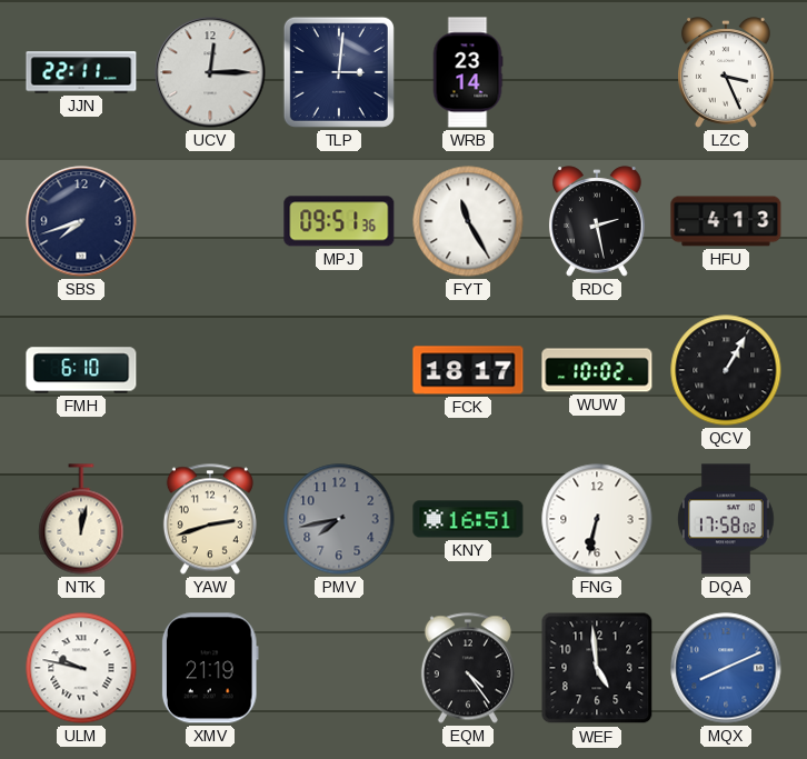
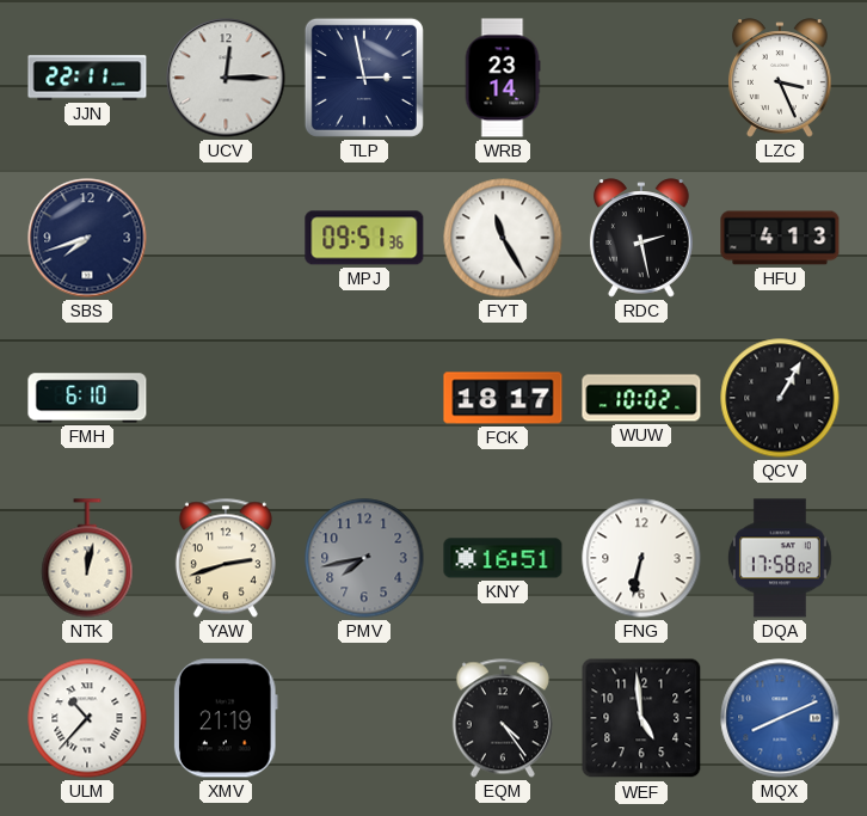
TLP: 3:01 -> 2:58
ULM: 9:47 -> 10:37
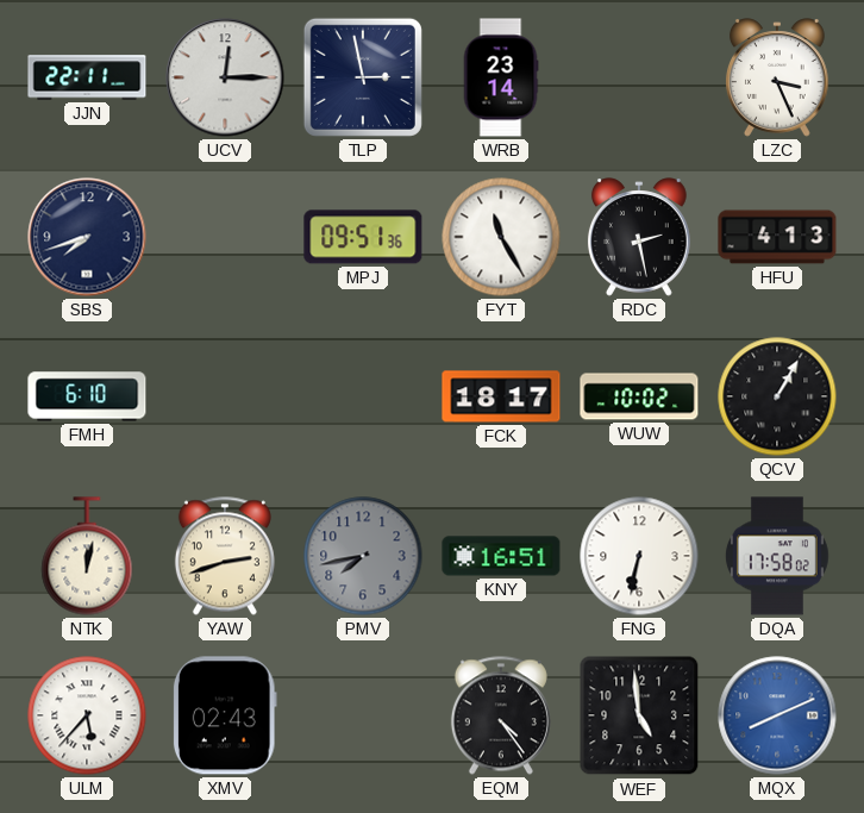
ULM: 10:37 -> 5:37
XMV: 21:19 -> 02:43
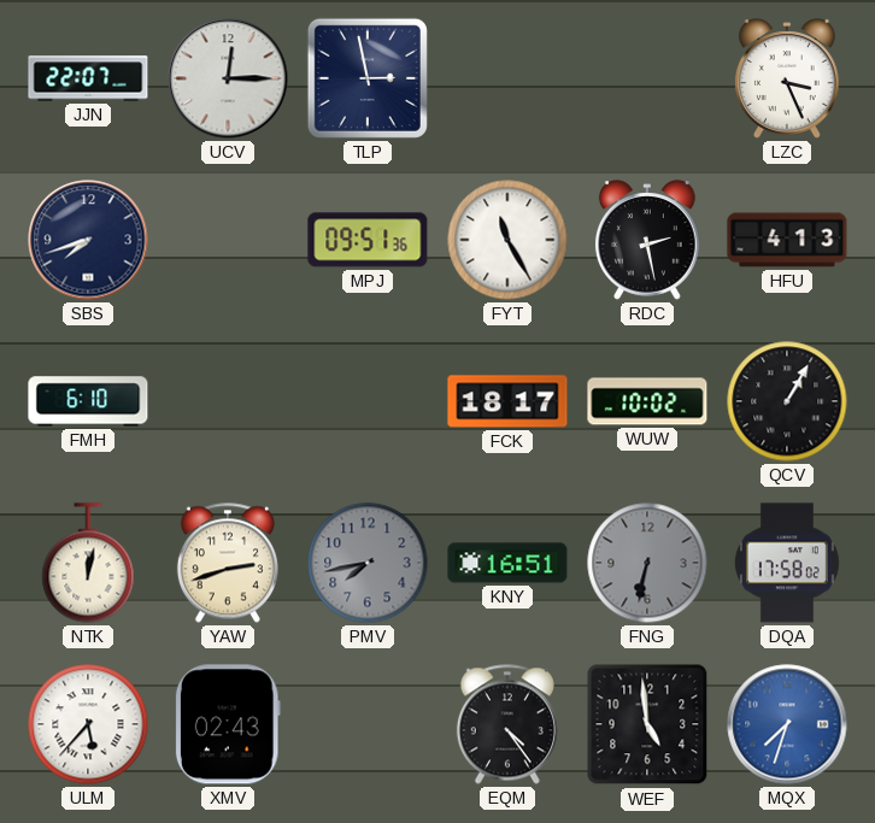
JJN: 22:11 -> 22:07
WRB: 23:14 -> none
FNG dial: white -> grey
MQX: 8:11 -> 7:33
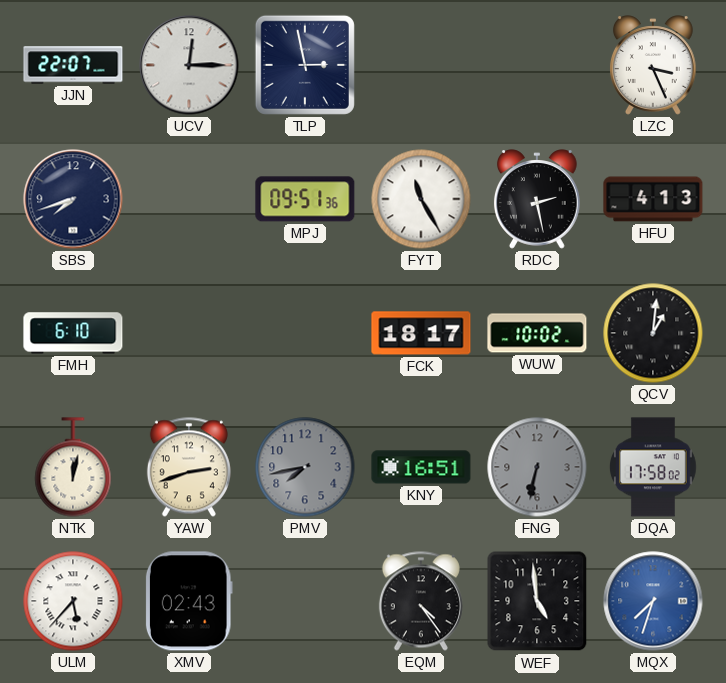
QCV: 1:05 -> 1:01
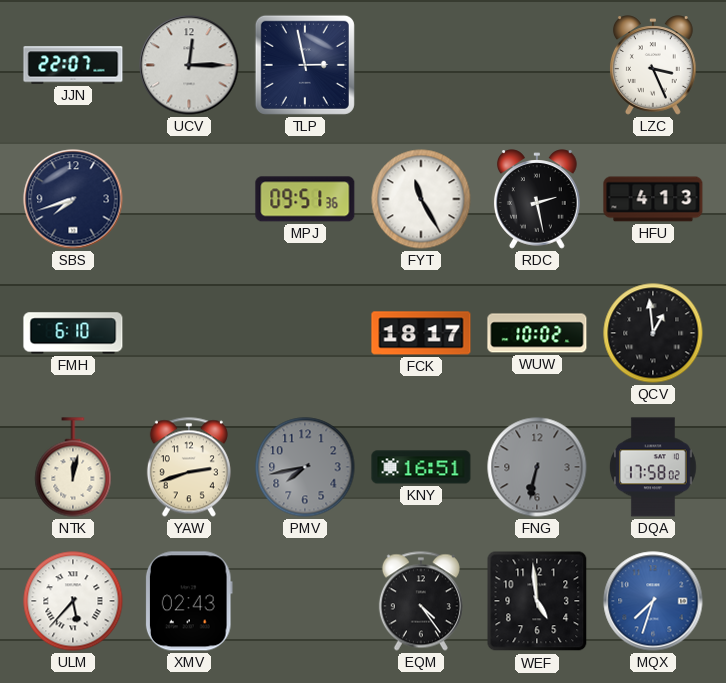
QCV: 1:01 -> 12:59
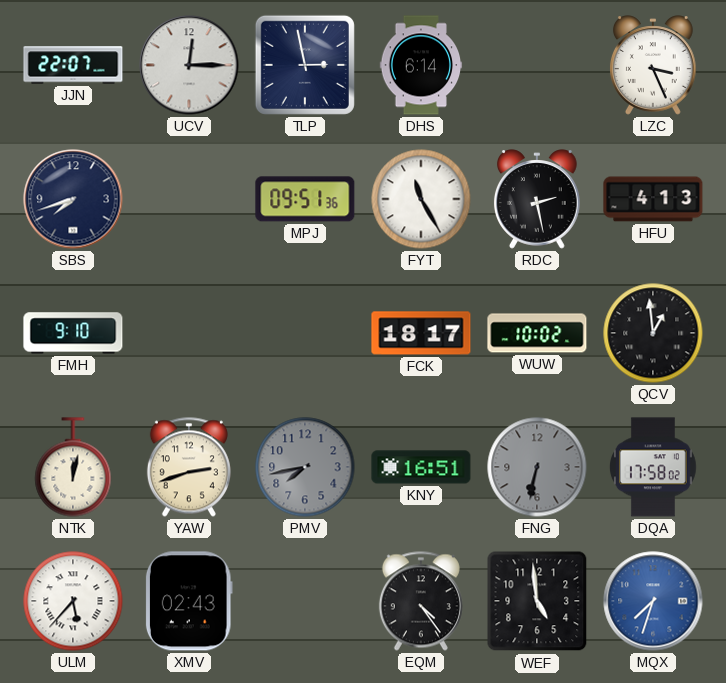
DHS: none -> 6:14
FMH: 6:10 -> 9:10
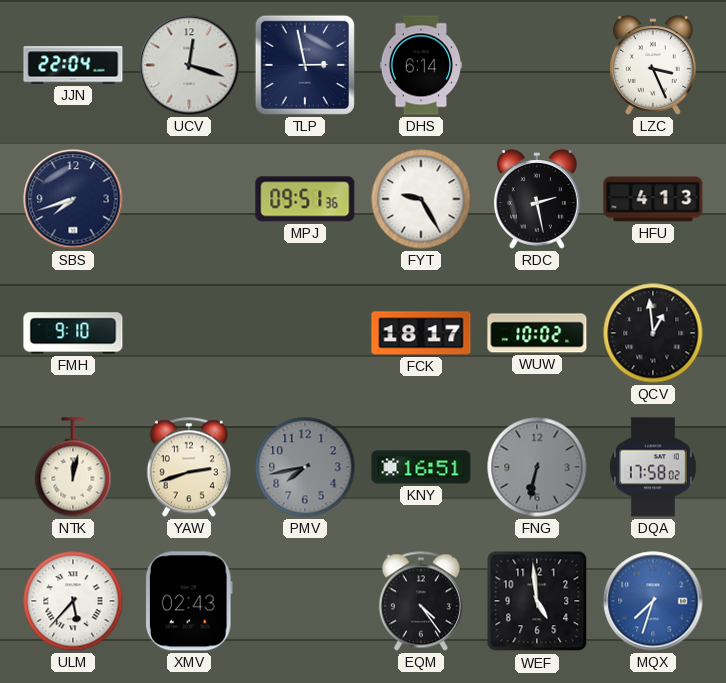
JJN: 22:07 -> 22:04
UCV: 12:15 -> 12:18
FYT: 11:25 -> 9:25
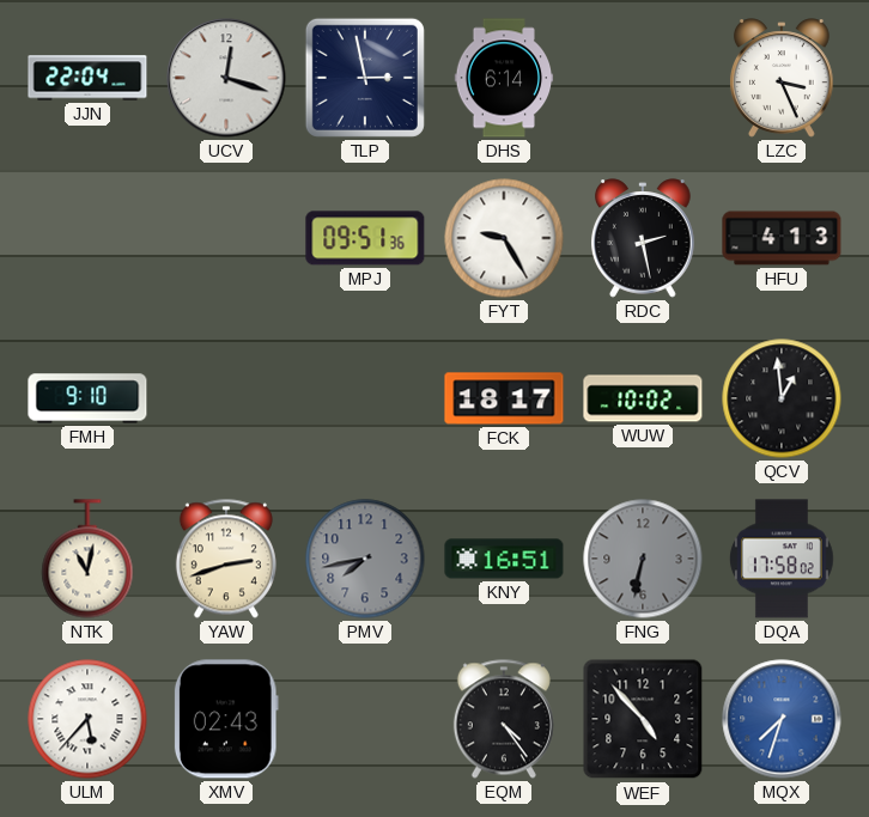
SBS: 7:42 -> none
NTK: 12:02 -> 11:02
WEF: 4:59 -> 4:53
